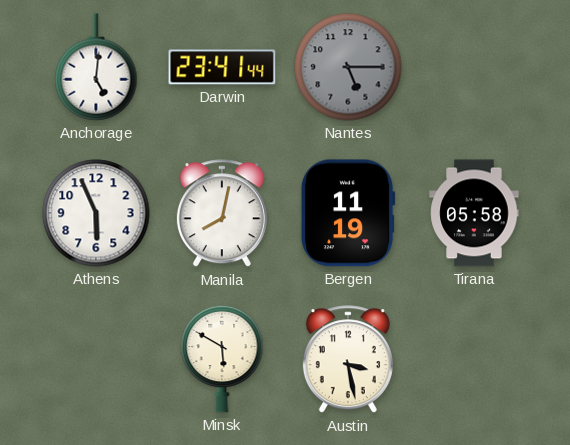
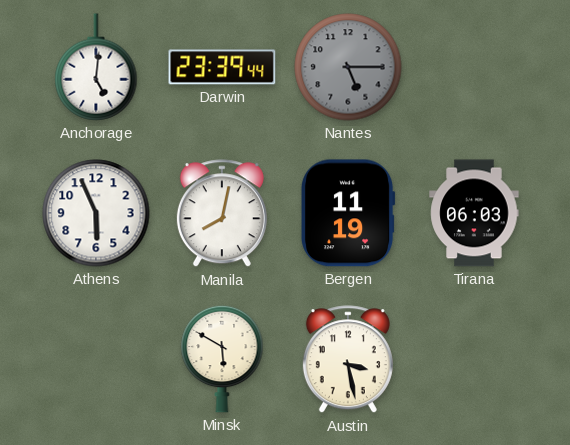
Darwin: 23:41 -> 23:39
Tirana: 05:58 -> 06:03
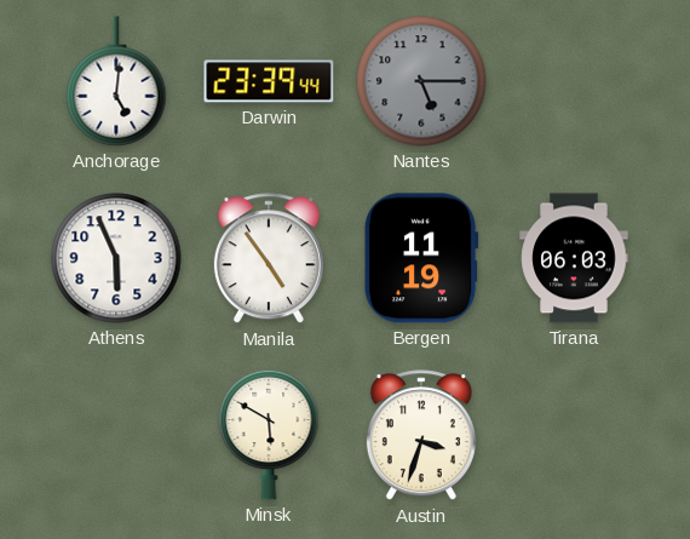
Manila: 8:02 -> 4:54
Austin: 3:28 -> 3:33
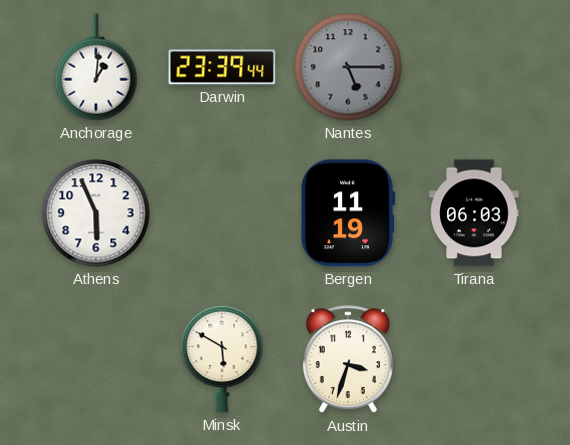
Anchorage: 5:01 -> 1:01
Manila: 4:54 -> none
